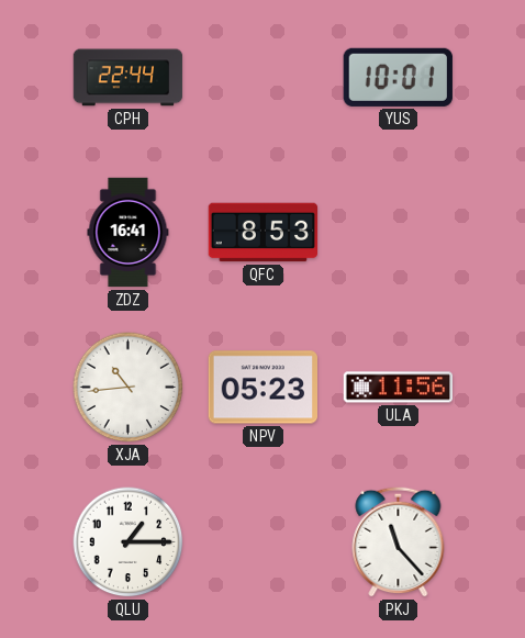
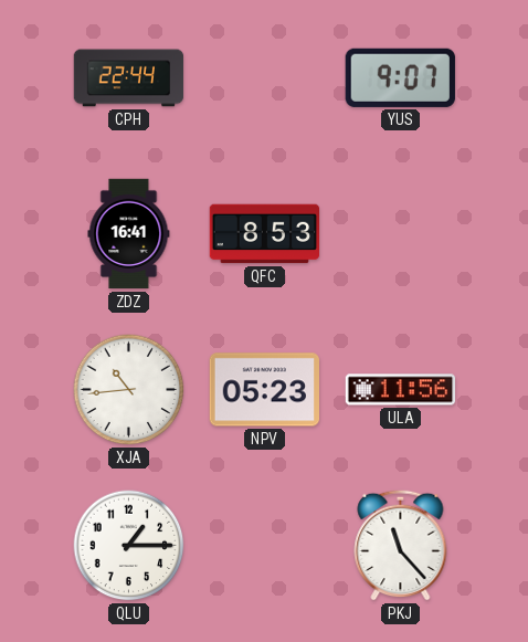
YUS: 10:01 -> 9:07
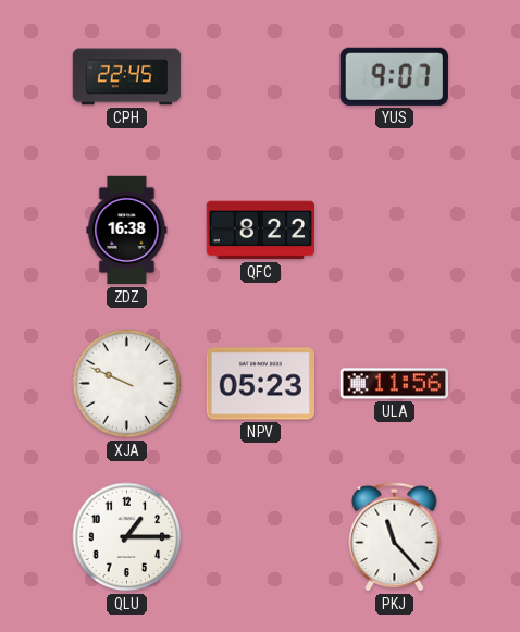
CPH: 22:44 -> 22:45
ZDZ: 16:41 -> 16:38
QFC: 8:53 -> 8:22
XJA: 10:44 -> 9:49
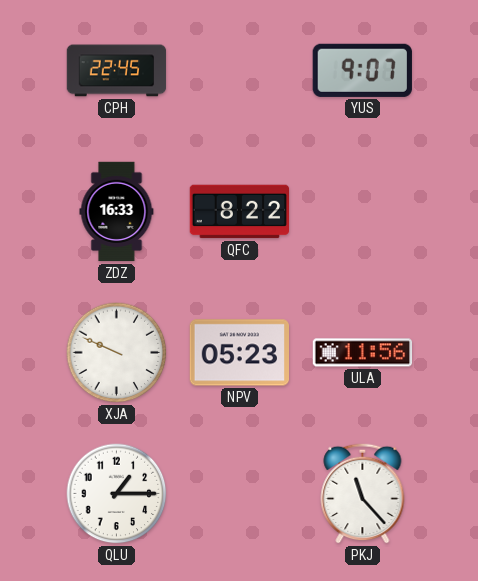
ZDZ: 16:38 -> 16:33
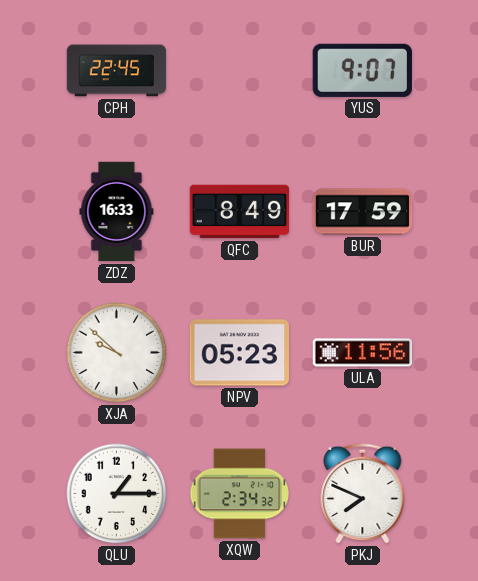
QFC: 8:22 -> 8:49
BUR: none -> 17:59
XJA: 9:49 -> 9:52
XQW: none -> 2:34
PKJ: 11:23 -> 7:49
